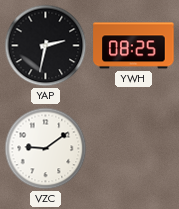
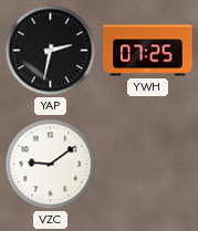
YWH: 08:25 -> 07:25
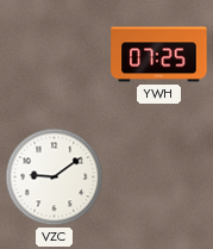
YAP: 2:32 -> none
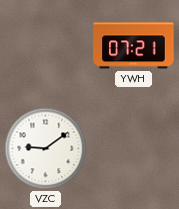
YWH: 07:25 -> 07:21
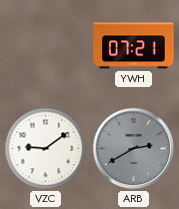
ARB: none -> 2:40
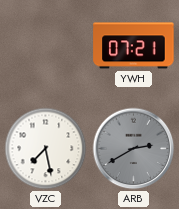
VZC: 9:09 -> 7:28
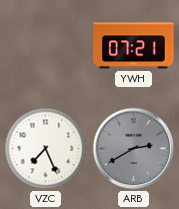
VZC: 7:28 -> 7:26
